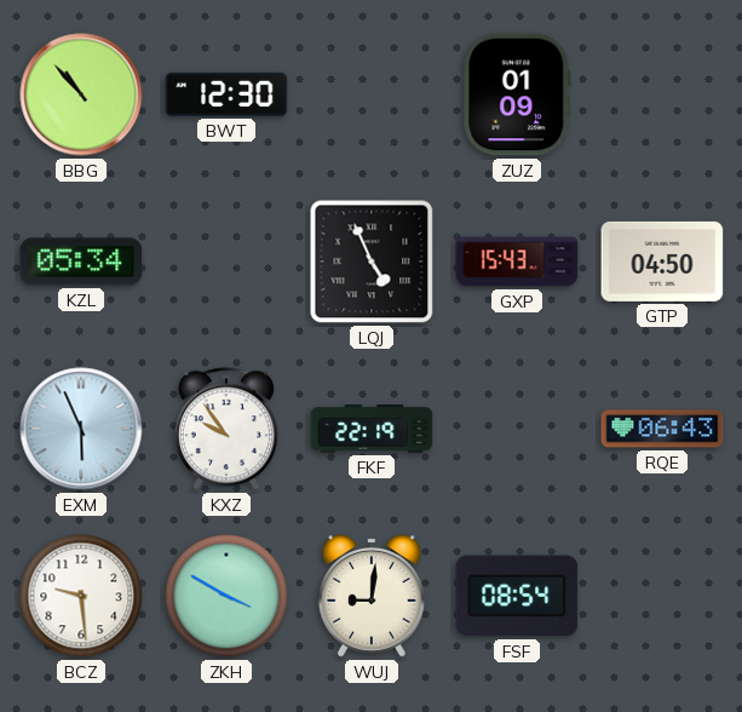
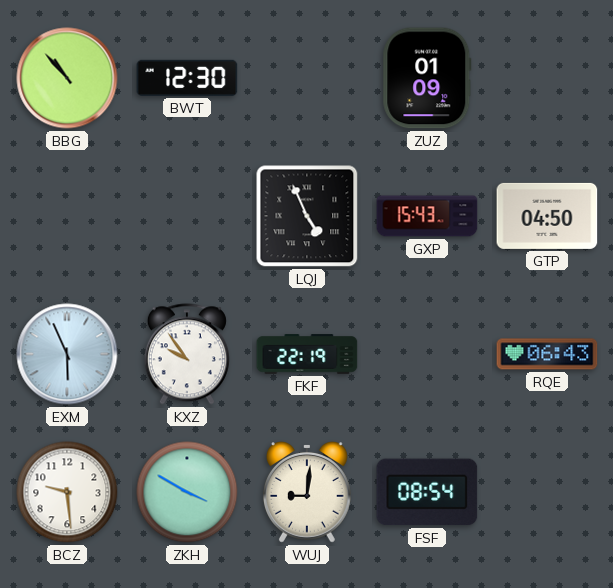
KZL: 05:34 -> none
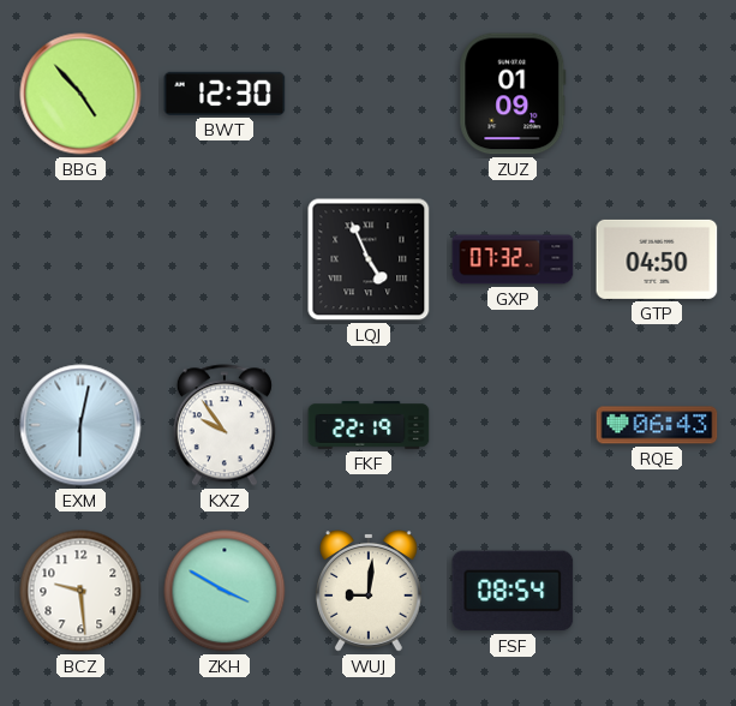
BBG: 10:53 -> 4:53
GXP: 15:43 -> 07:32
EXM: 5:56 -> 6:02
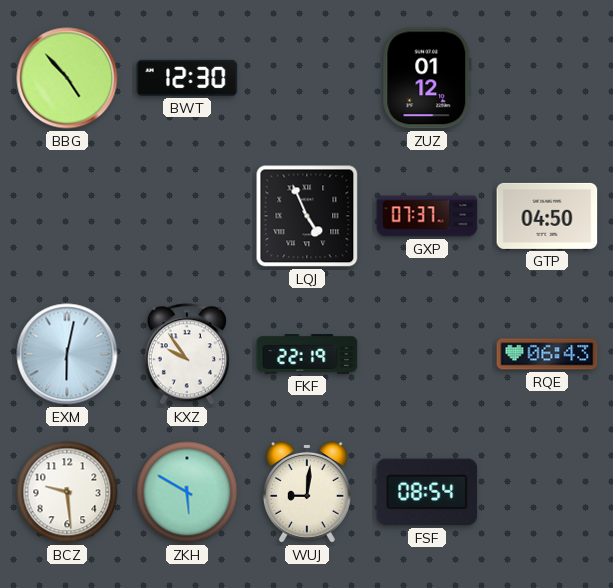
ZUZ: 01:09 -> 01:12
GXP: 07:32 -> 07:37
ZKH: 3:50 -> 5:50
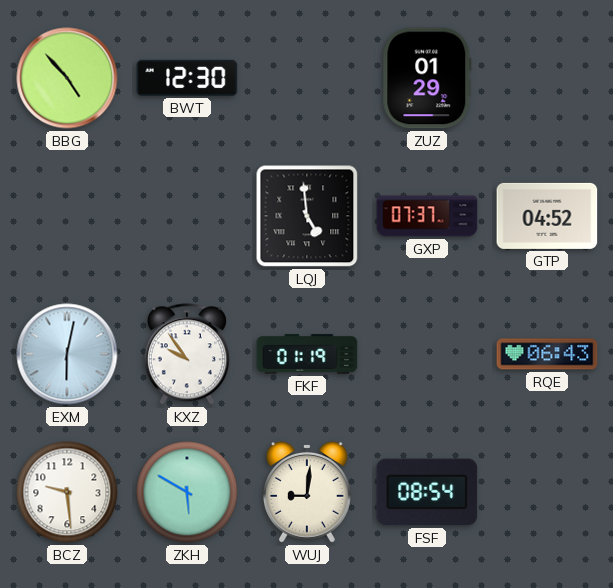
ZUZ: 01:12 -> 01:29
LQJ: 4:56 -> 4:59
GTP: 04:50 -> 04:52
FKF: 22:19 -> 01:19
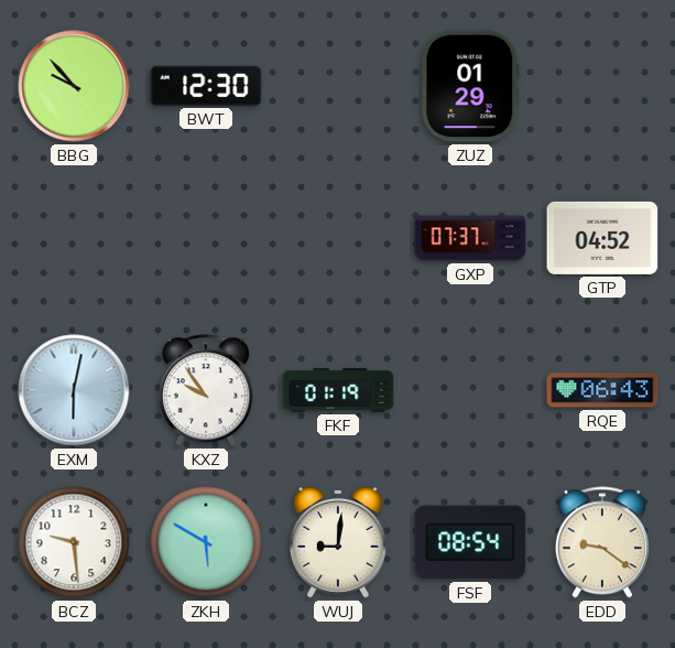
BBG: 4:53 -> 9:53
LQJ: 4:59 -> none
EDD: none -> 9:21
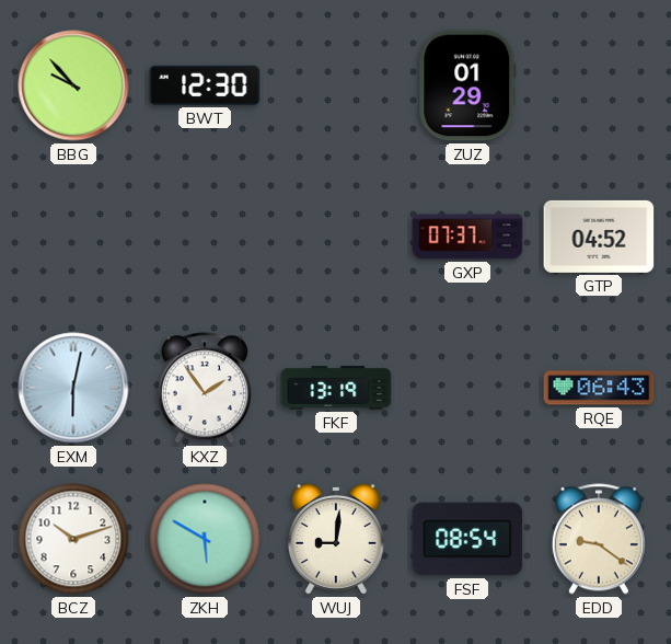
KXZ: 9:54 -> 1:54
FKF: 01:19 -> 13:19
BCZ: 9:29 -> 10:12
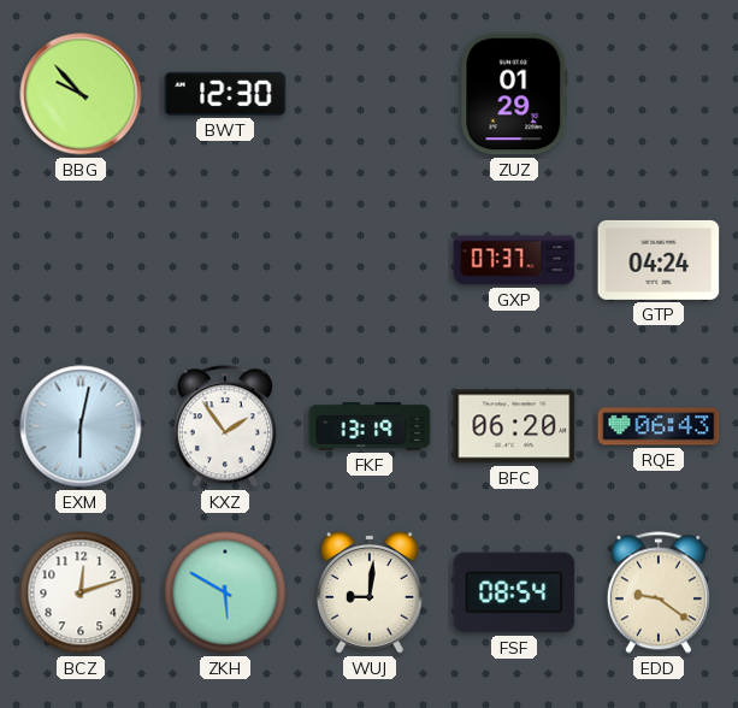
GTP: 04:52 -> 04:24
BFC: none -> 06:20
BCZ: 10:12 -> 12:12
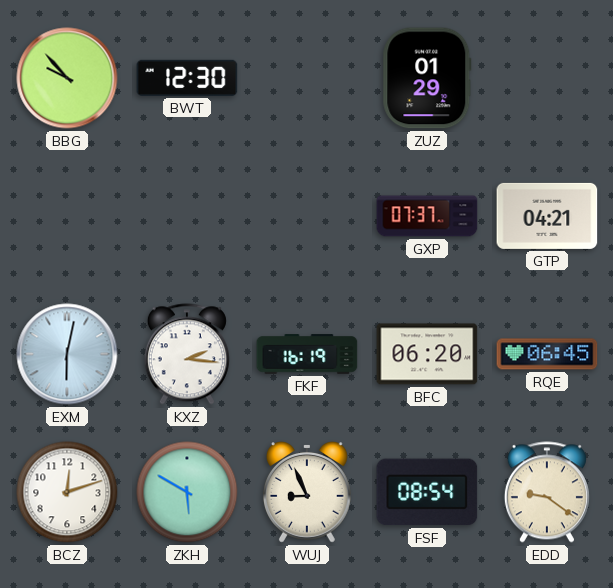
GTP: 04:24 -> 04:21
KXZ: 1:54 -> 2:16
FKF: 13:19 -> 16:19
RQE: 06:43 -> 06:45
WUJ: 9:01 -> 8:56
